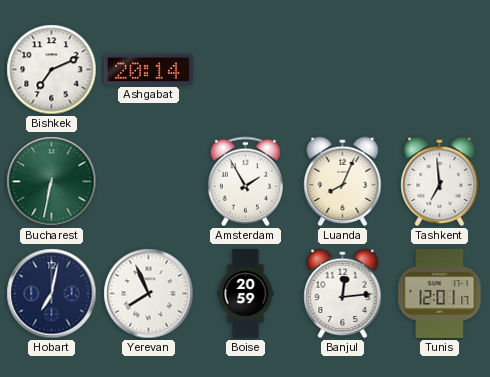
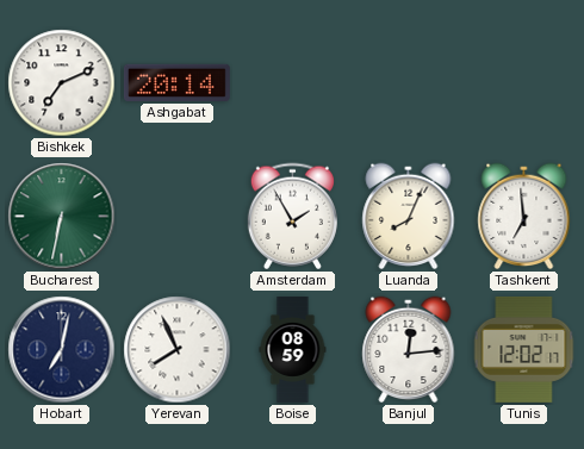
Boise: 20:59 -> 08:59
Tunis: 12:01 -> 12:02
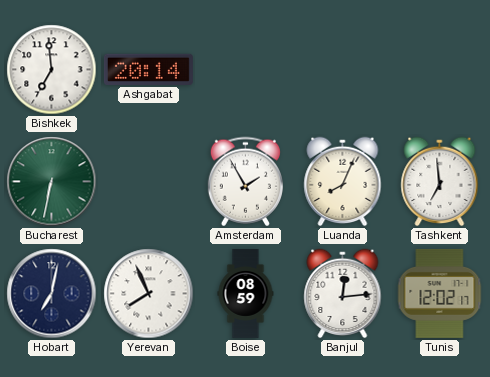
Bishkek: 7:11 -> 6:59
